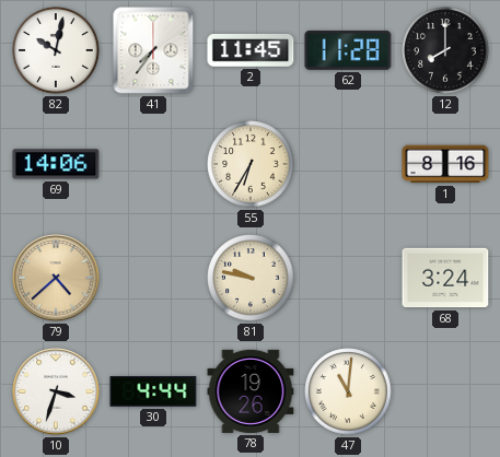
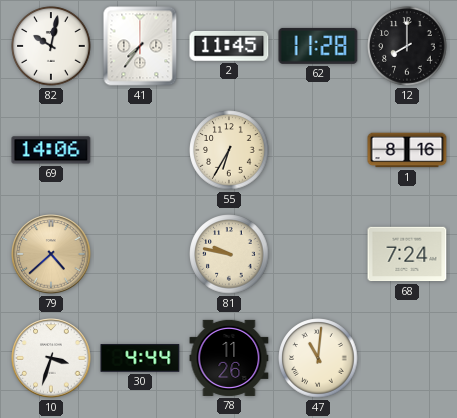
68: 3:24 -> 7:24
78: 19:26 -> 11:26
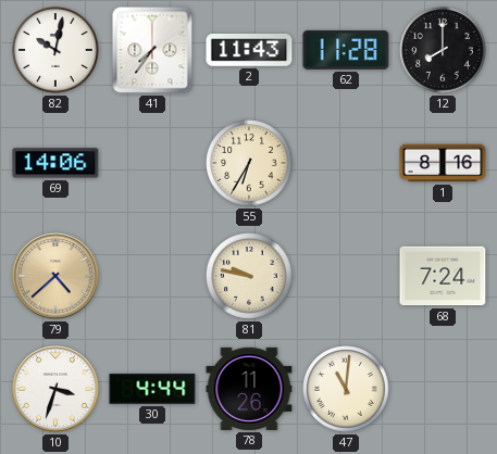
2: 11:45 -> 11:43
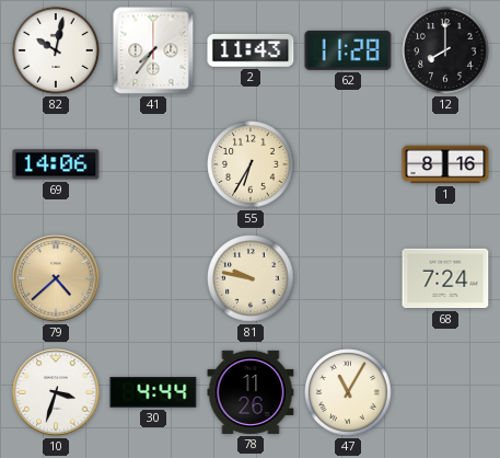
47: 11:01 -> 11:05
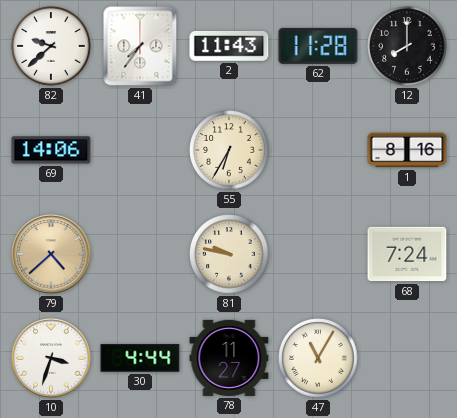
82: 10:02 -> 9:38
78: 11:26 -> 11:27
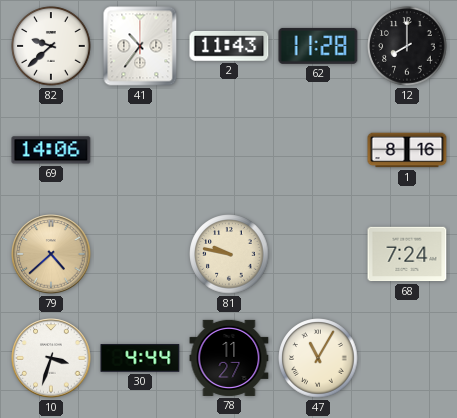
41: 7:36 -> 10:36
55: 6:35 -> none
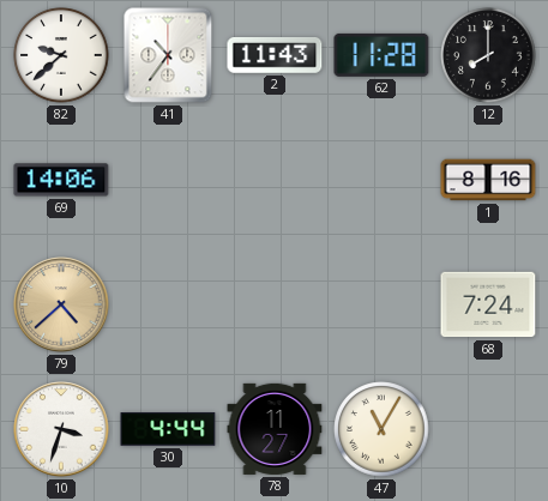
81: 9:47 -> none
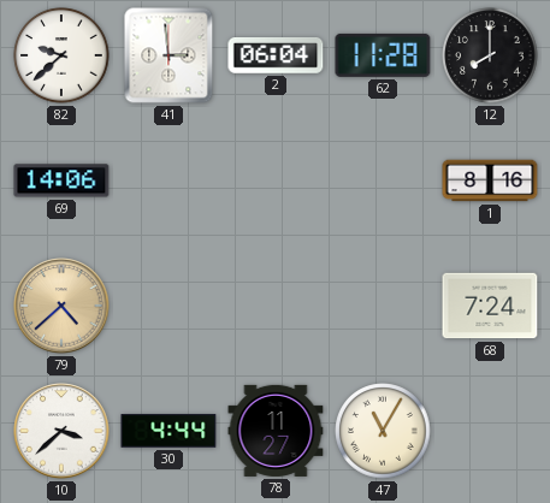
41: 10:36 -> 2:59
2: 11:43 -> 06:04
10: 3:33 -> 3:38
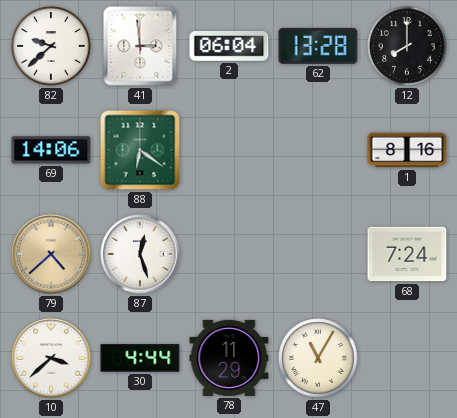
62: 11:28 -> 13:28
88: none -> 6:21
87: none -> 12:27
78: 11:27 -> 11:29
